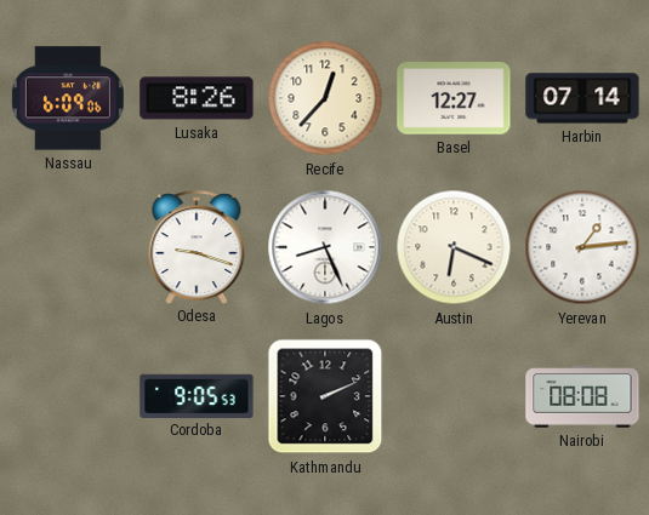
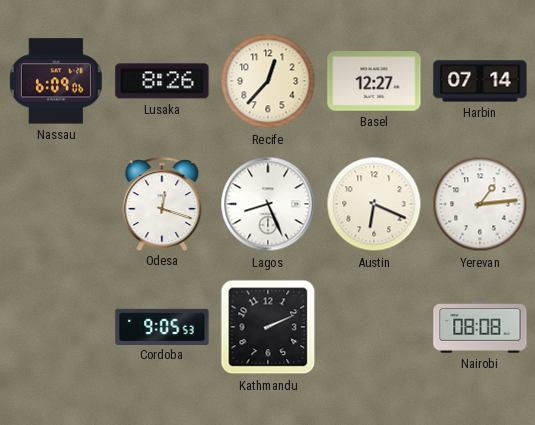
Odesa: 9:18 -> 12:18
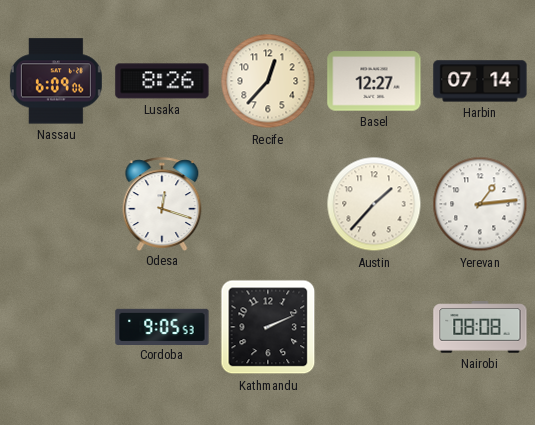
Lagos: 8:26 -> none
Austin: 6:19 -> 1:37
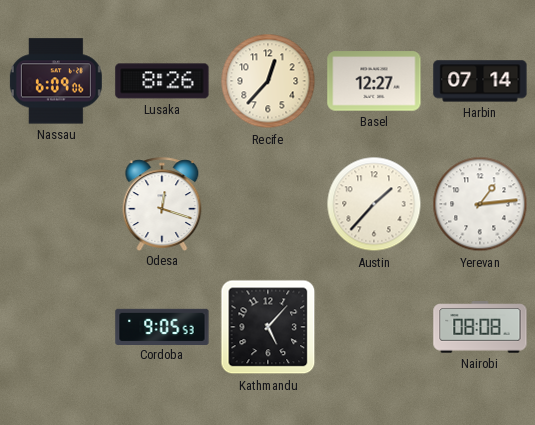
Kathmandu: 2:11 -> 5:07
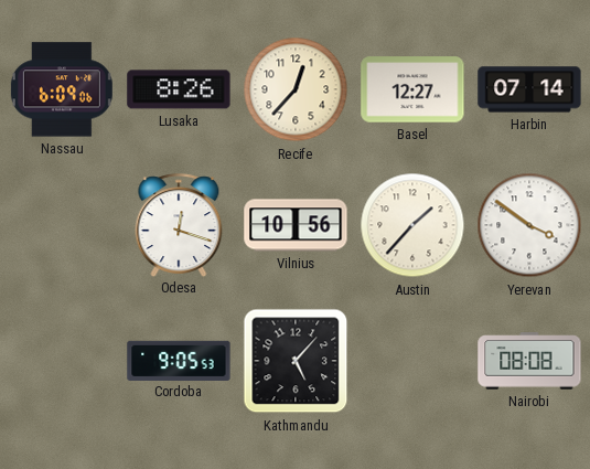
Vilnius: none -> 10:56
Yerevan: 1:14 -> 3:51
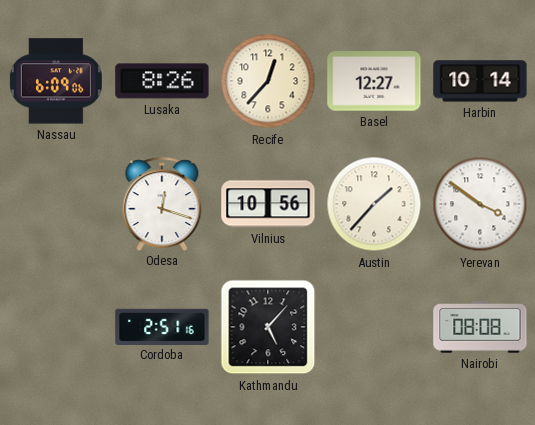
Harbin: 07:14 -> 10:14
Cordoba: 9:05 -> 2:51
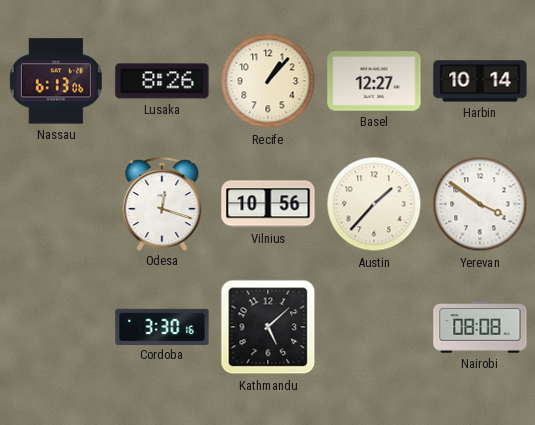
Nassau: 6:09 -> 6:13
Recife: 12:37 -> 1:07
Cordoba: 2:51 -> 3:30
Kathmandu: 5:07 -> 5:08
